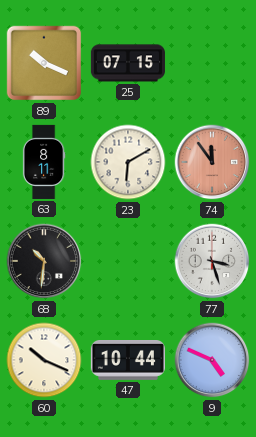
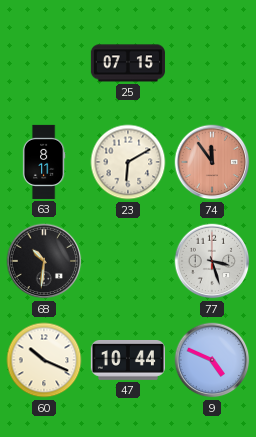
89: 10:19 -> none
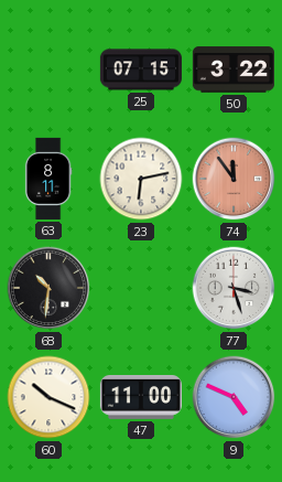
50: none -> 3:22
23: 6:10 -> 6:13
47: 10:44 -> 11:00
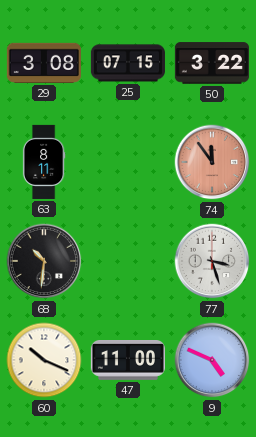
29: none -> 3:08
23: 6:13 -> none
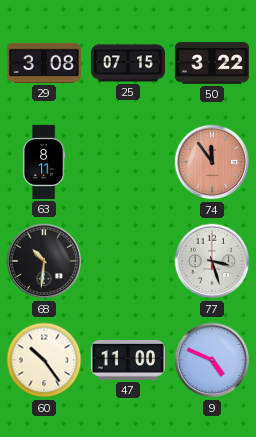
60: 10:19 -> 10:24
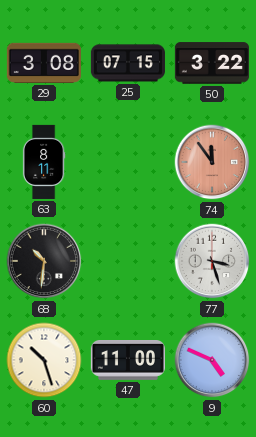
60: 10:24 -> 10:27
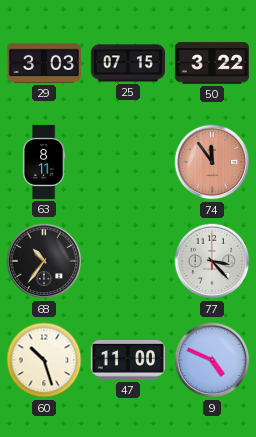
29: 3:08 -> 3:03
68: 10:31 -> 10:36
77: 3:27 -> 3:23
